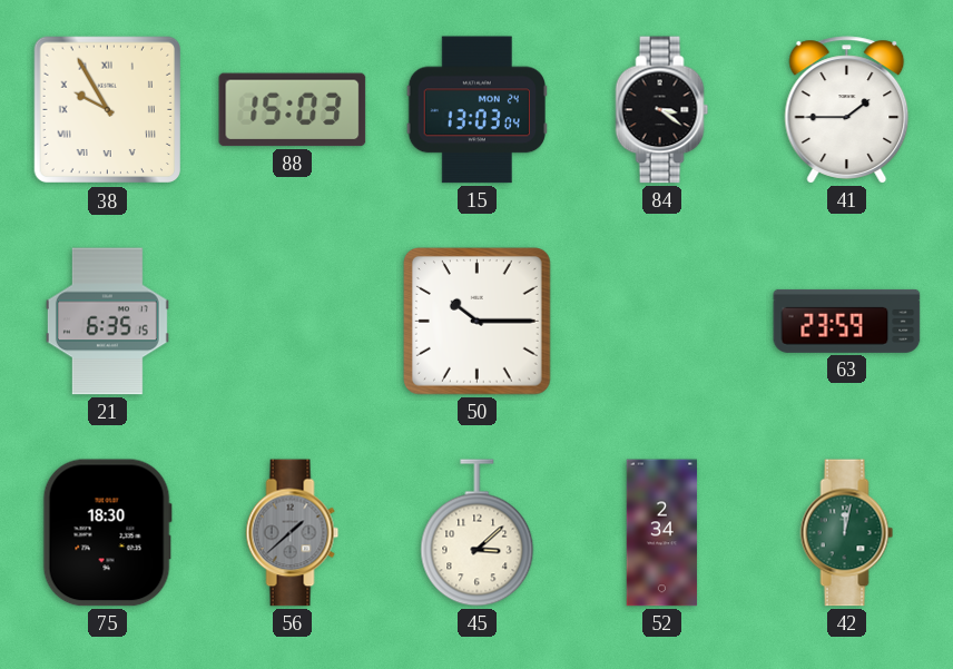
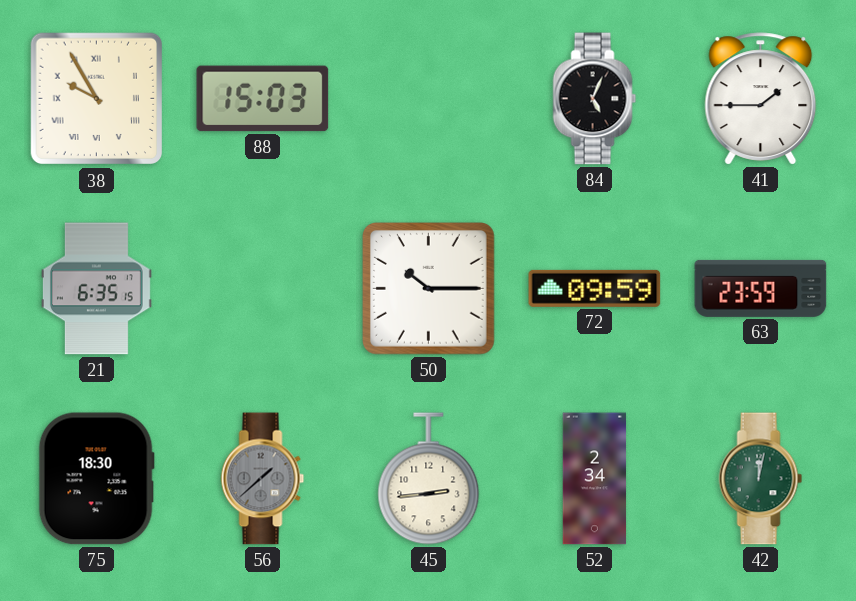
15: 13:03 -> none
84: 3:21 -> 5:04
72: none -> 09:59
45: 3:08 -> 2:44
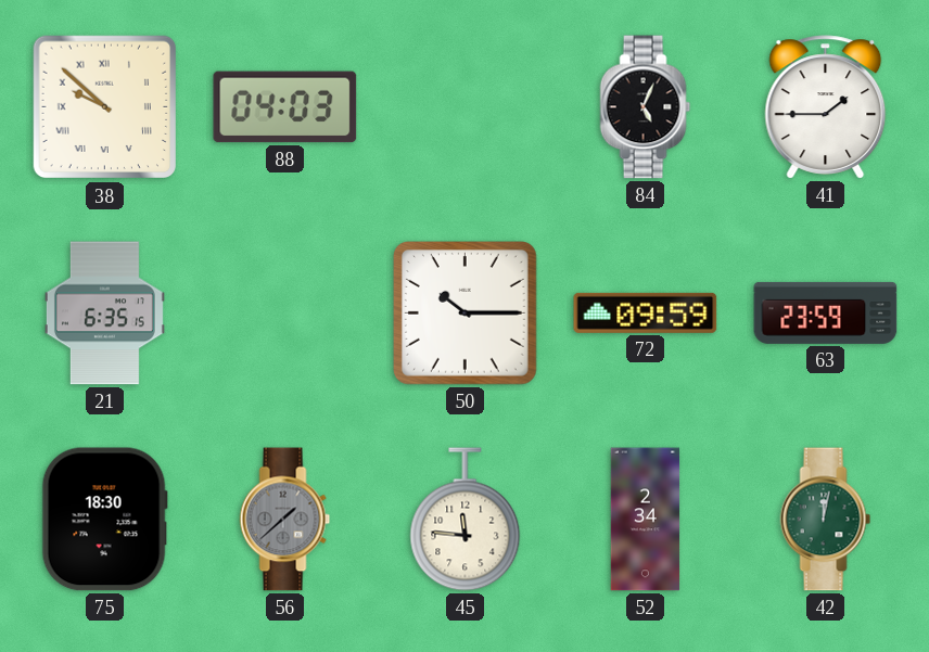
38: 9:55 -> 9:52
88: 15:03 -> 04:03
45: 2:44 -> 11:46
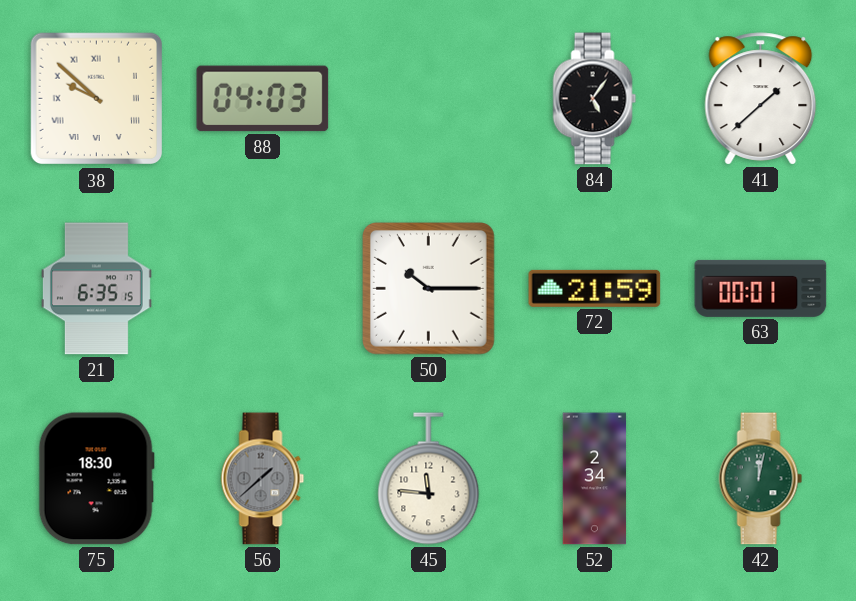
84: 5:04 -> 5:06
41: 1:45 -> 1:38
72: 09:59 -> 21:59
63: 23:59 -> 00:01
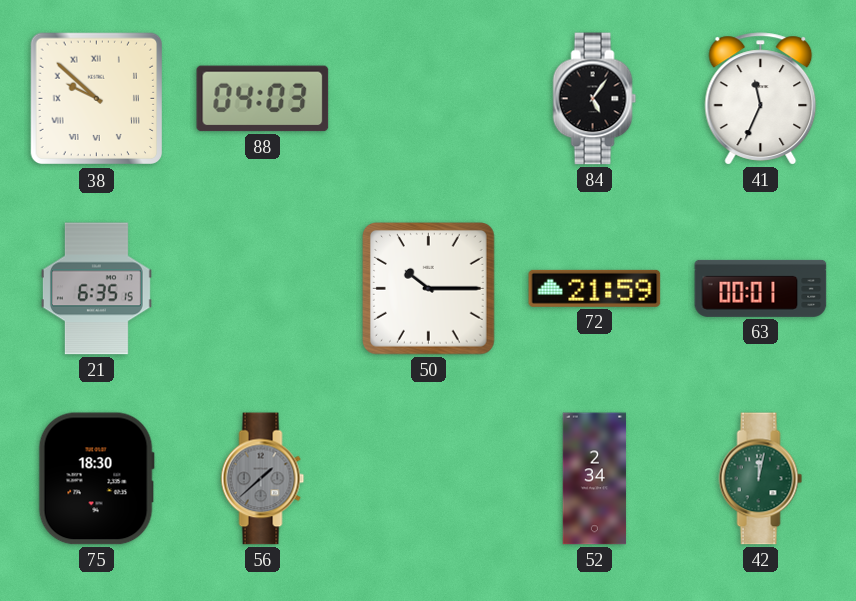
41: 1:38 -> 11:34
45: 11:46 -> none
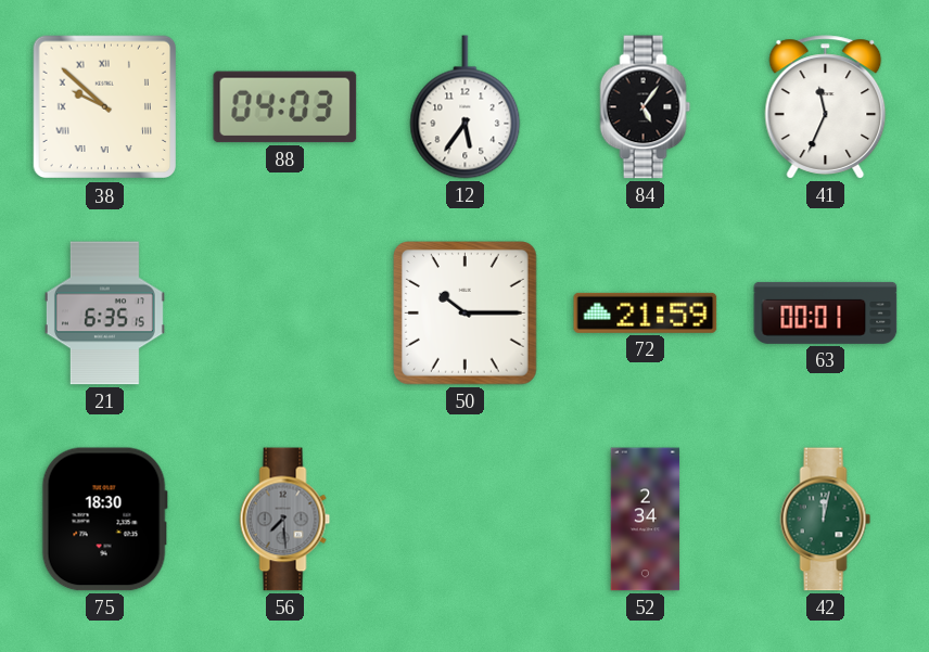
12: none -> 5:36
56: 1:38 -> 7:29
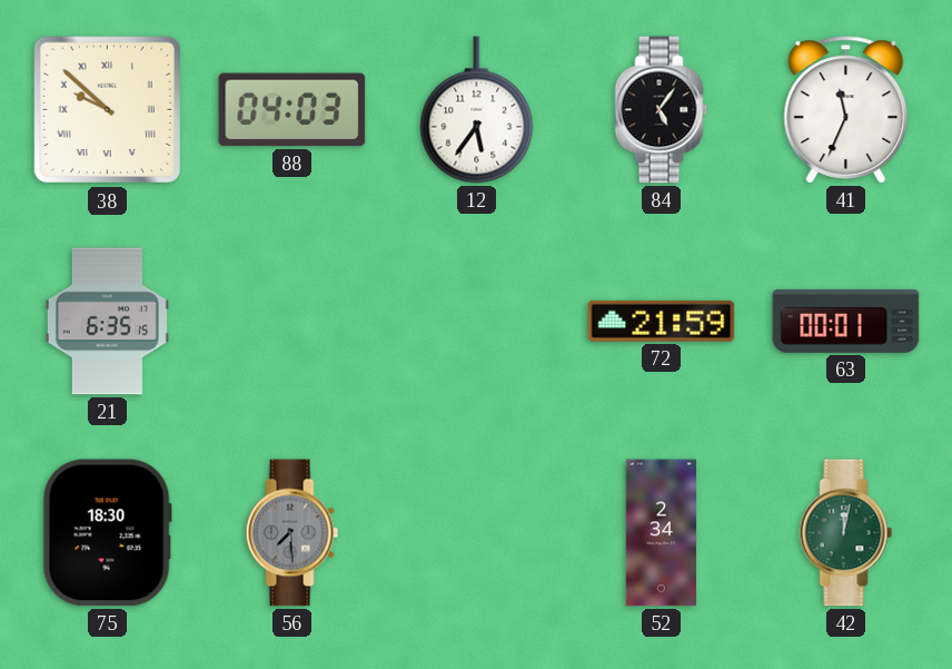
50: 10:15 -> none
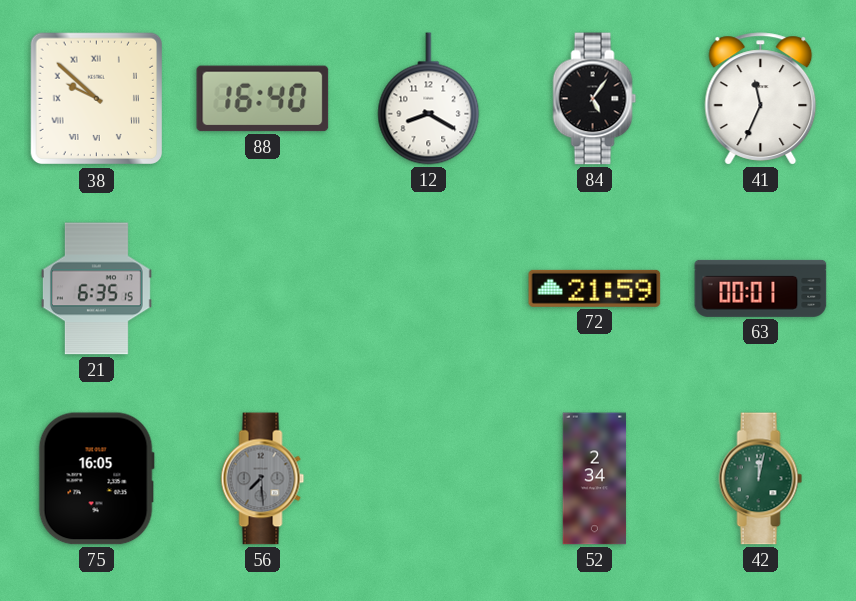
88: 04:03 -> 16:40
12: 5:36 -> 8:20
75: 18:30 -> 16:05
